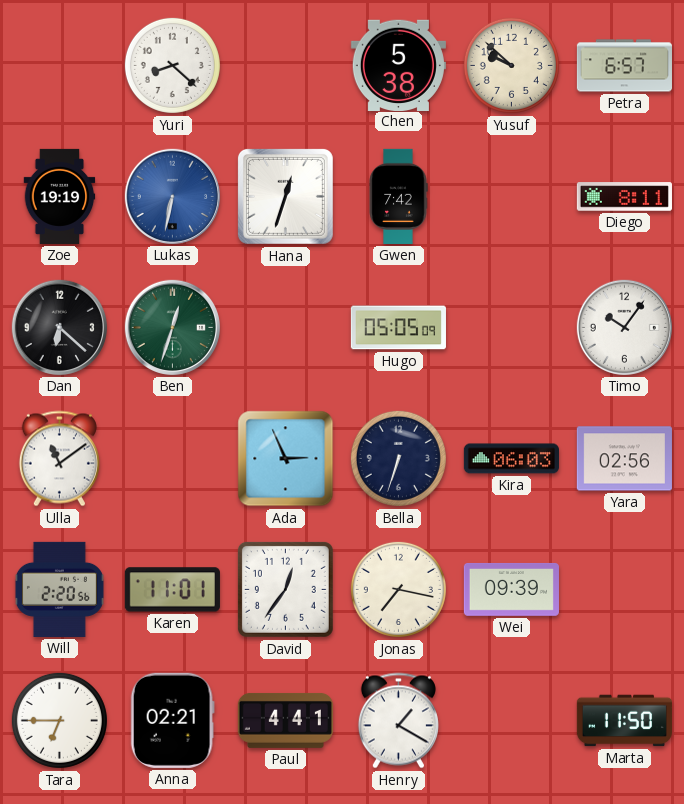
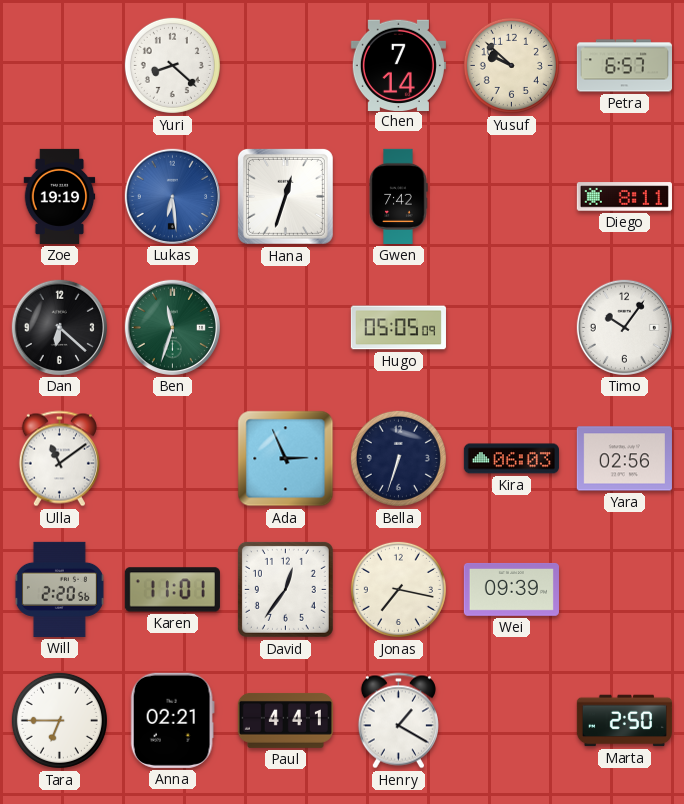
Chen: 5:38 -> 7:14
Lukas: 6:32 -> 6:29
Ben: 12:33 -> 11:33
Marta: 11:50 -> 2:50
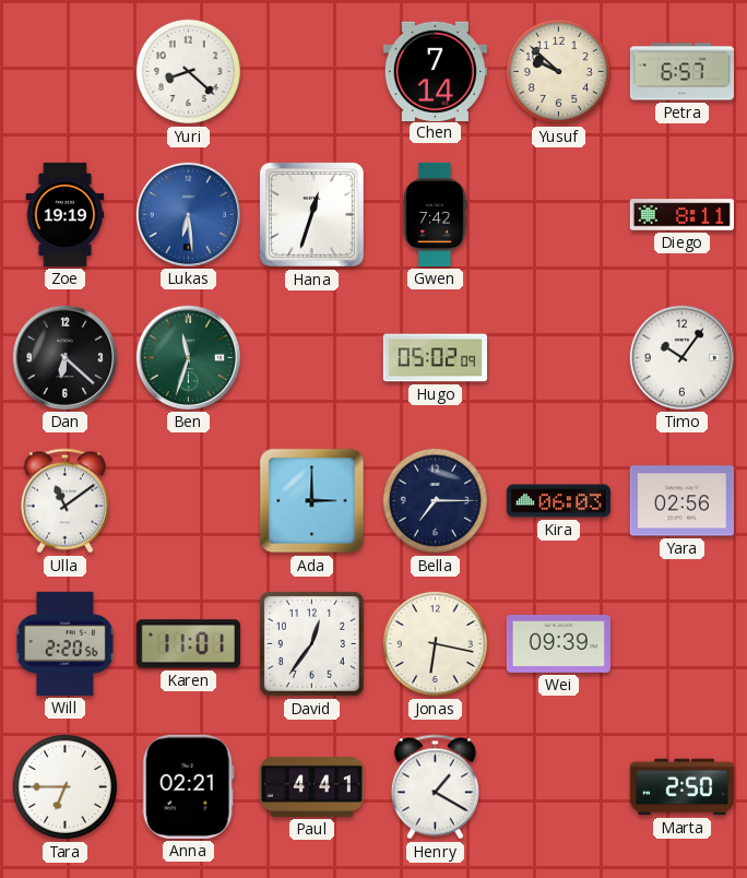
Hugo: 05:05 -> 05:02
Ada: 2:56 -> 3:00
Bella: 6:33 -> 7:15
Jonas: 7:17 -> 6:17
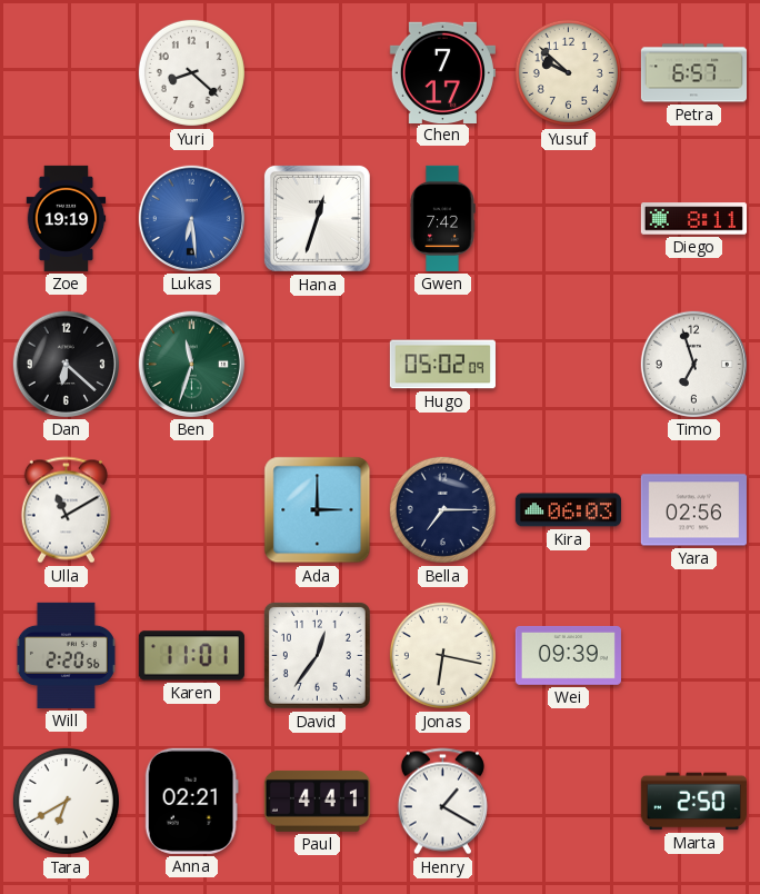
Chen: 7:14 -> 7:17
Timo: 10:06 -> 6:57
Ulla: 11:09 -> 11:10
Tara: 6:45 -> 6:40
